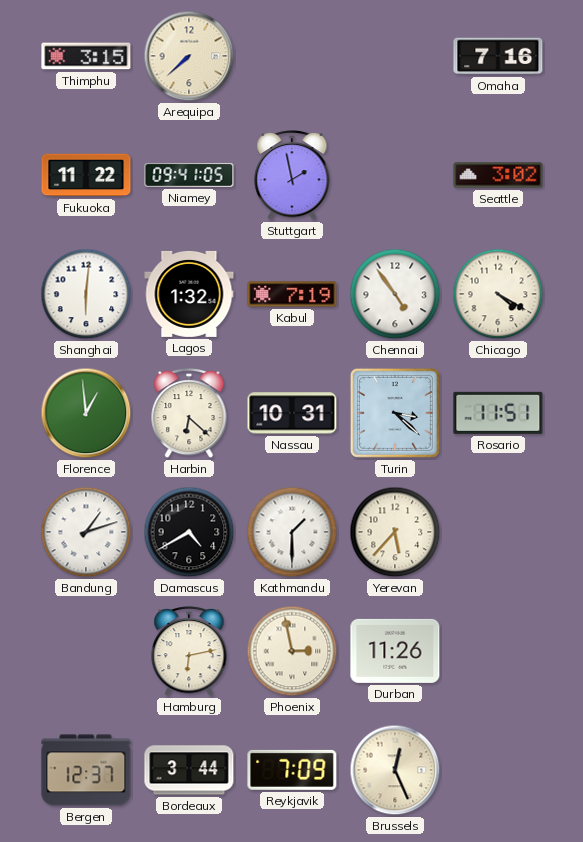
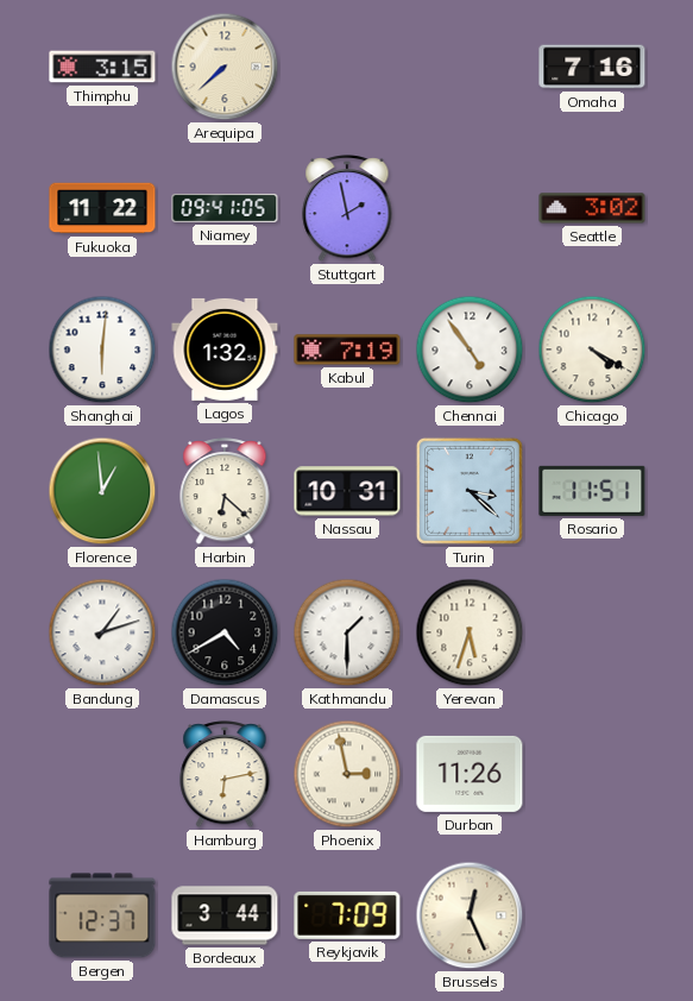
Yerevan: 5:37 -> 5:33
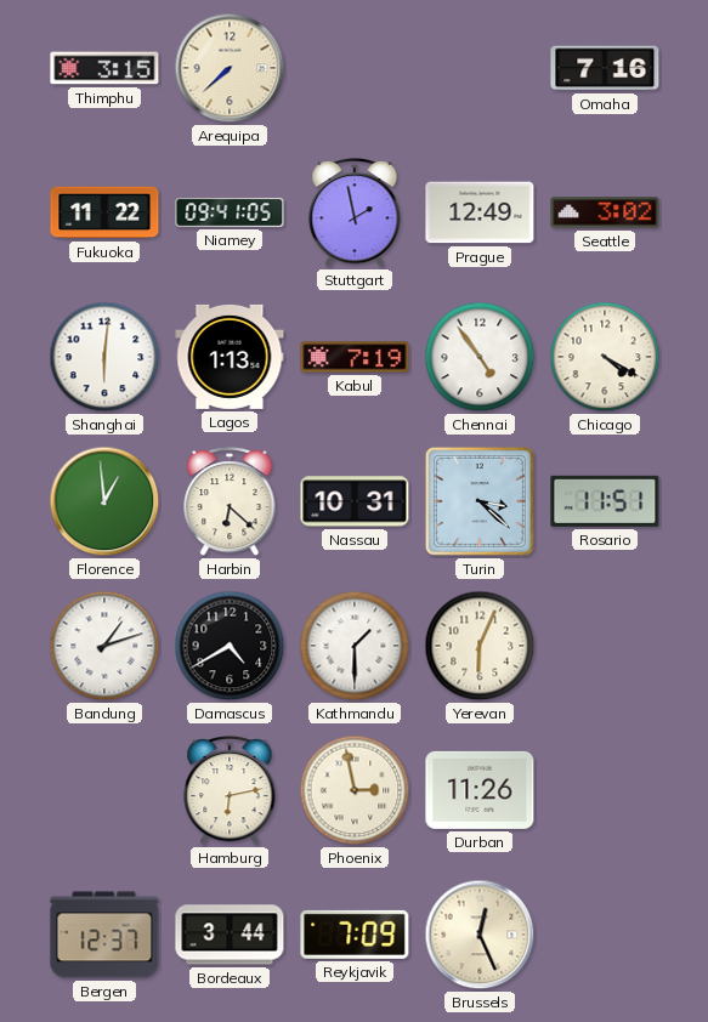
Prague: none -> 12:49
Lagos: 1:32 -> 1:13
Yerevan: 5:33 -> 6:04
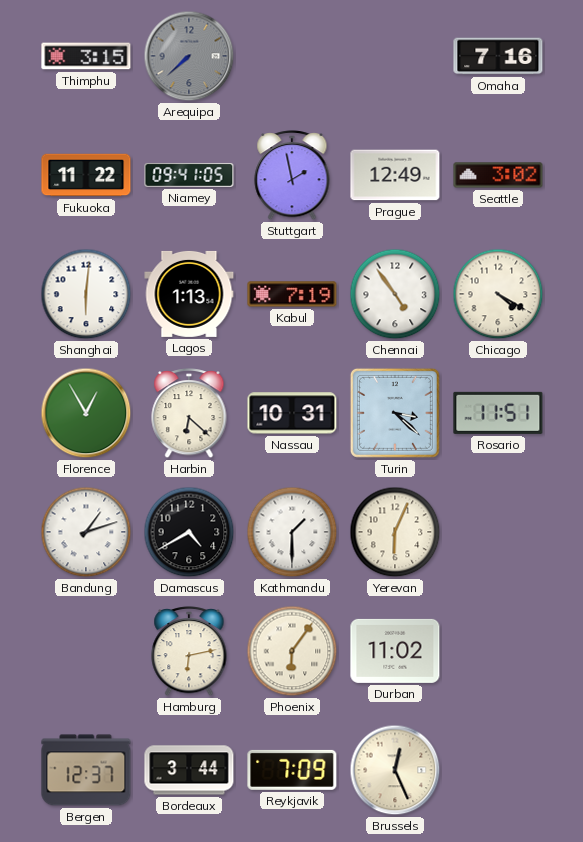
Arequipa dial: cream -> grey
Florence: 12:59 -> 12:55
Phoenix: 2:58 -> 6:06
Durban: 11:26 -> 11:02
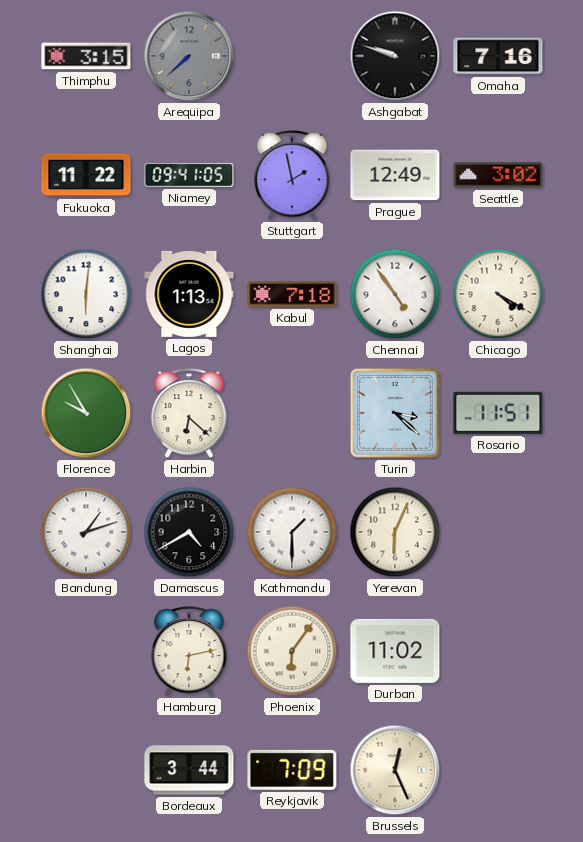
Ashgabat: none -> 9:48
Kabul: 7:19 -> 7:18
Florence: 12:55 -> 9:55
Nassau: 10:31 -> none
Bergen: 12:37 -> none
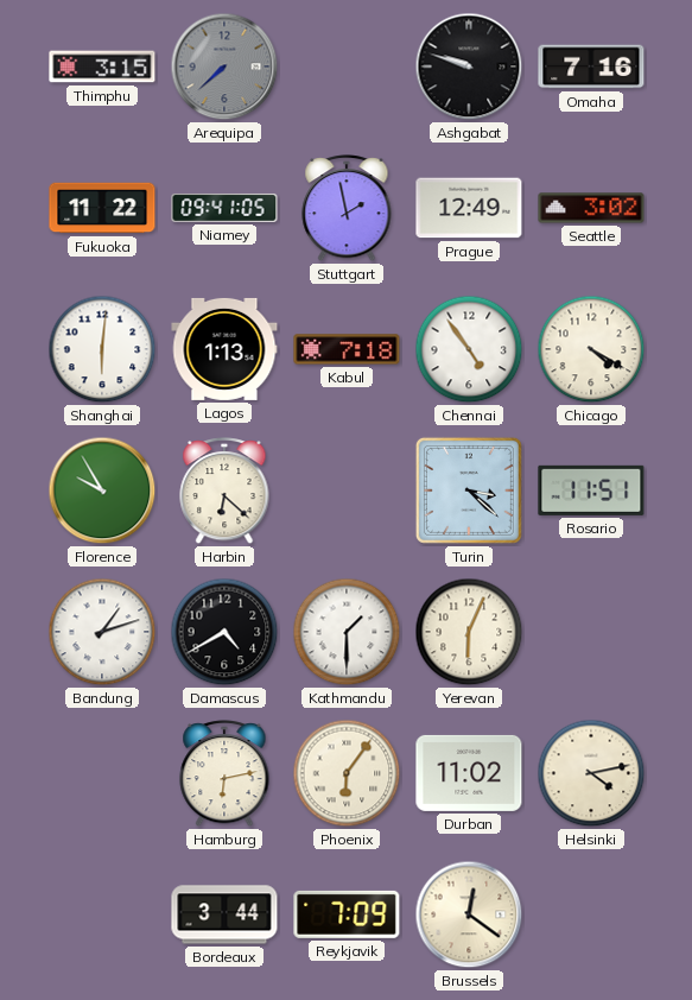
Helsinki: none -> 4:13
Brussels: 12:26 -> 12:21
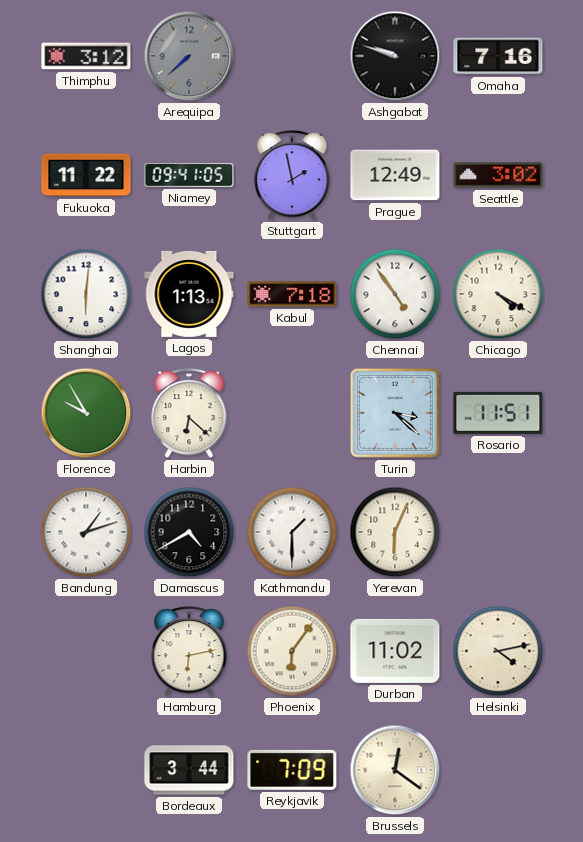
Thimphu: 3:15 -> 3:12
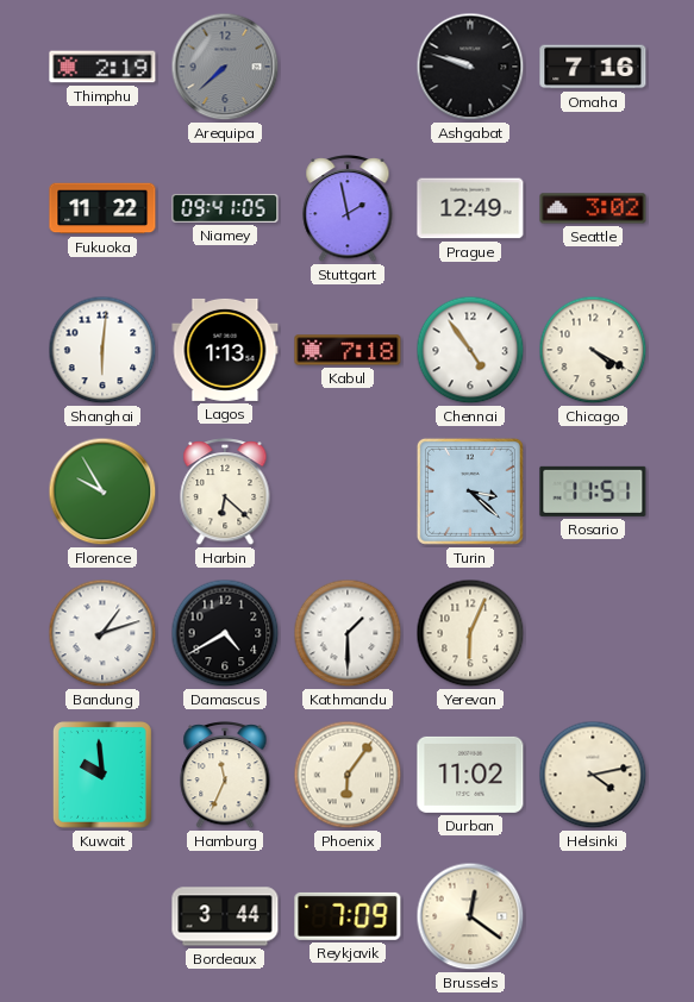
Thimphu: 3:12 -> 2:19
Kuwait: none -> 9:59
Hamburg: 6:13 -> 11:34
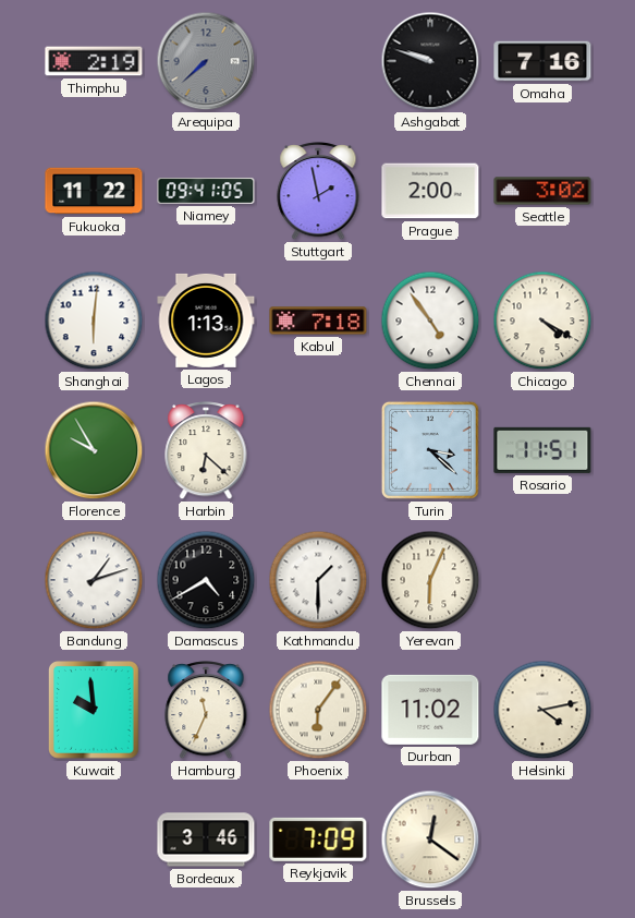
Prague: 12:49 -> 2:00
Bordeaux: 3:44 -> 3:46
